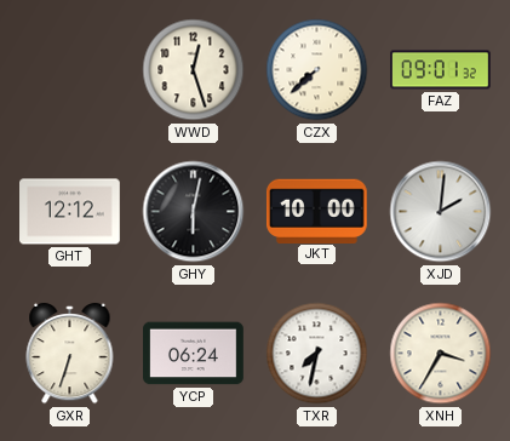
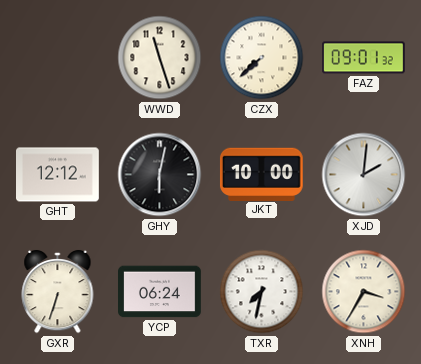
WWD: 12:27 -> 11:27
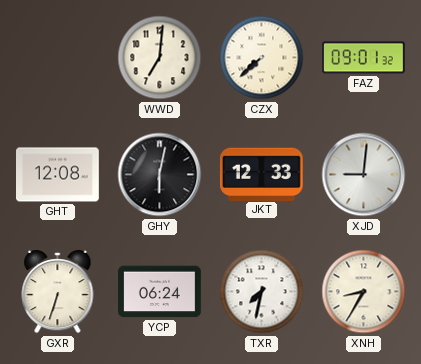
WWD: 11:27 -> 7:01
GHT: 12:12 -> 12:08
JKT: 10:00 -> 12:33
XJD: 2:01 -> 9:01
XNH: 3:35 -> 8:35
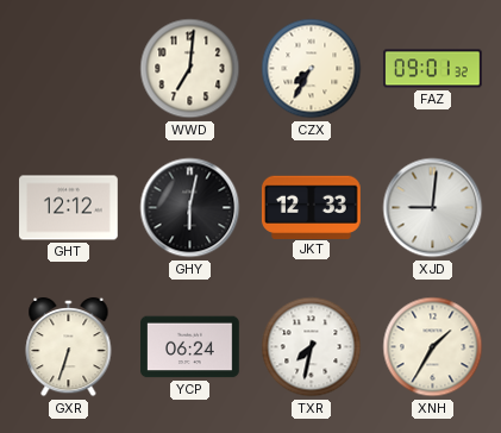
CZX: 7:38 -> 7:35
GHT: 12:08 -> 12:12
XNH: 8:35 -> 1:35
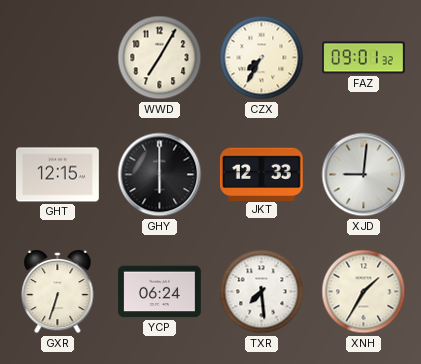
WWD: 7:01 -> 7:05
GHT: 12:12 -> 12:15
GHY: 6:02 -> 6:00
TXR: 7:32 -> 7:29
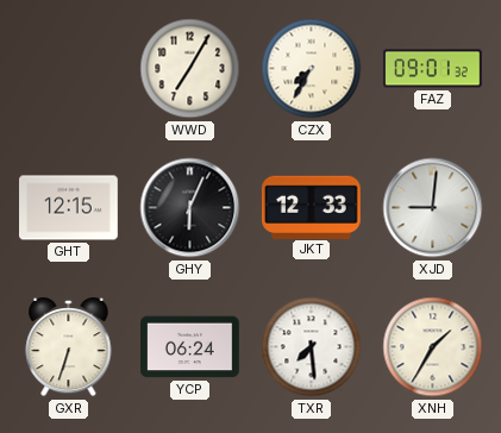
GHY: 6:00 -> 6:04
